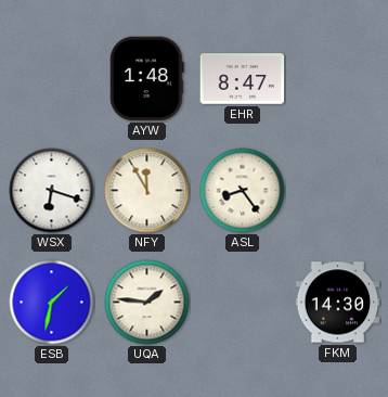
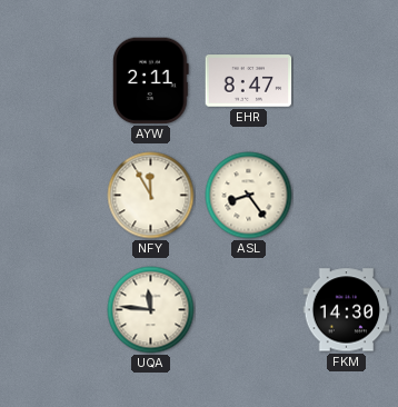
AYW: 1:48 -> 2:11
WSX: 6:18 -> none
ESB: 1:32 -> none
UQA: 1:46 -> 11:46
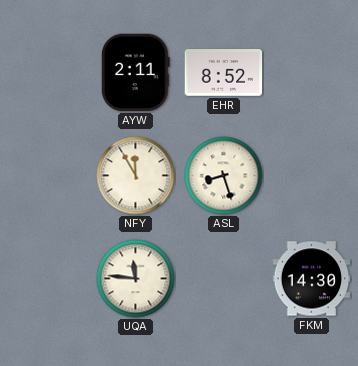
EHR: 8:47 -> 8:52
ASL: 8:24 -> 8:27
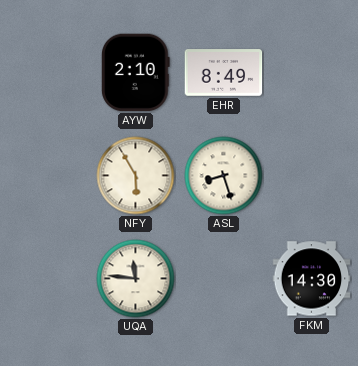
AYW: 2:11 -> 2:10
EHR: 8:52 -> 8:49
NFY: 11:55 -> 5:55
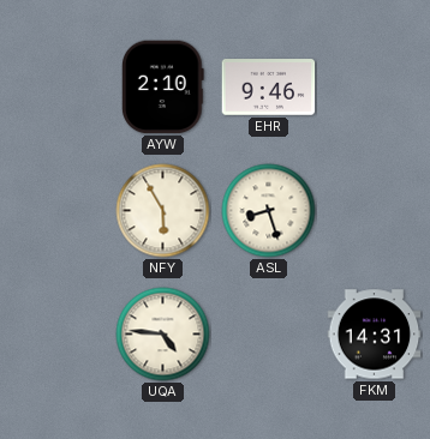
EHR: 8:49 -> 9:46
UQA: 11:46 -> 4:46
FKM: 14:30 -> 14:31
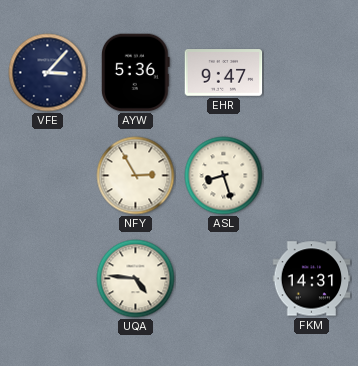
VFE: none -> 3:07
AYW: 2:10 -> 5:36
EHR: 9:46 -> 9:47
NFY: 5:55 -> 2:55
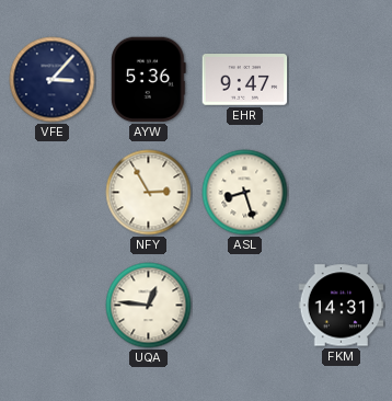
UQA: 4:46 -> 12:46
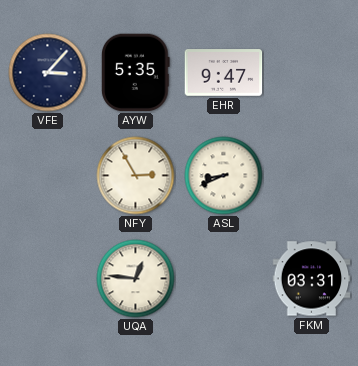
AYW: 5:36 -> 5:35
ASL: 8:27 -> 8:41
FKM: 14:31 -> 03:31
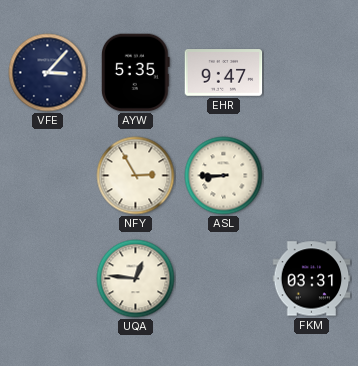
ASL: 8:41 -> 8:45
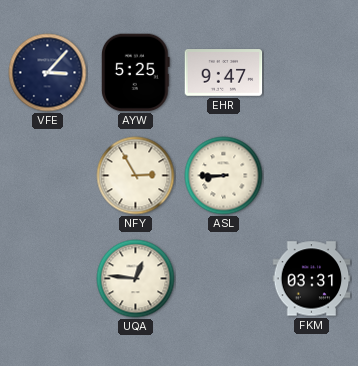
AYW: 5:35 -> 5:25
